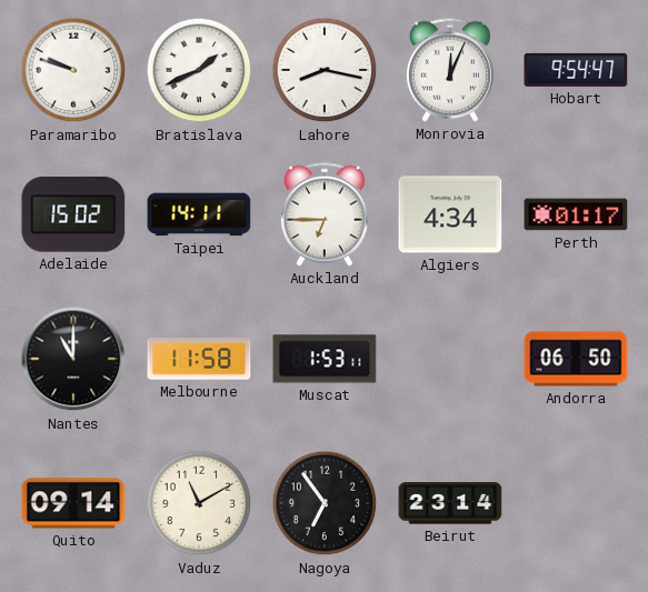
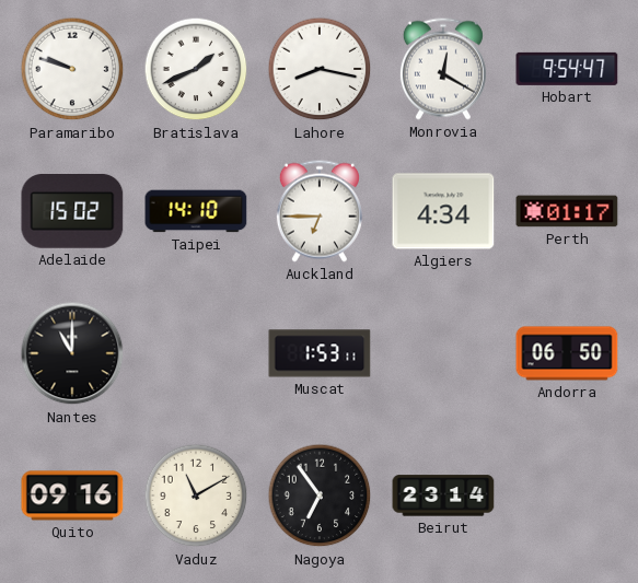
Monrovia: 12:04 -> 12:20
Taipei: 14:11 -> 14:10
Melbourne: 11:58 -> none
Quito: 09:14 -> 09:16
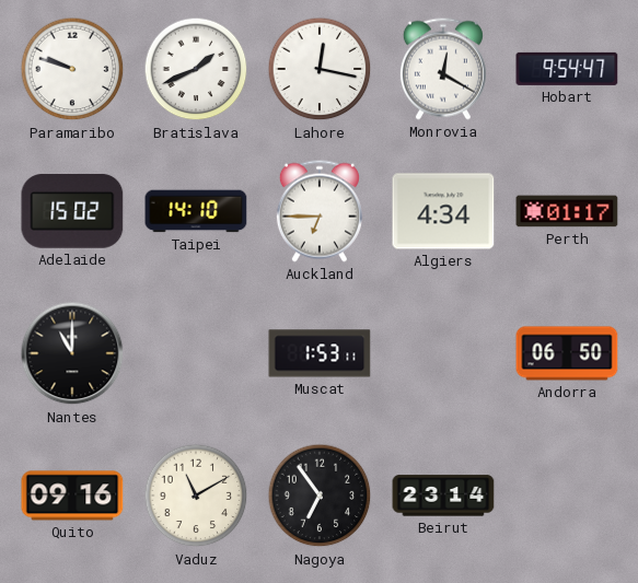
Lahore: 8:17 -> 12:17
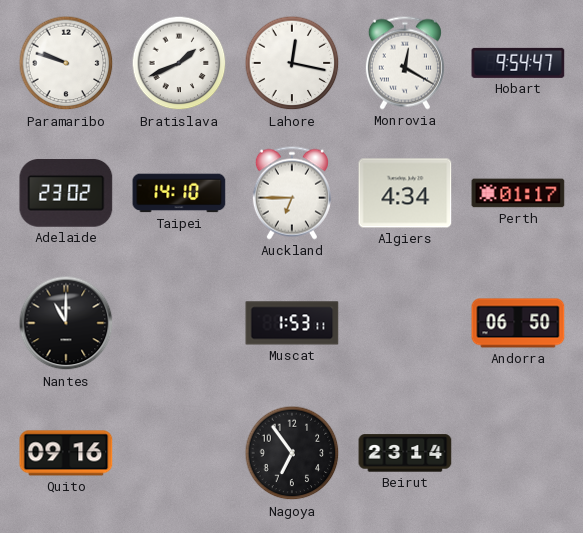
Adelaide: 15:02 -> 23:02
Vaduz: 11:10 -> none
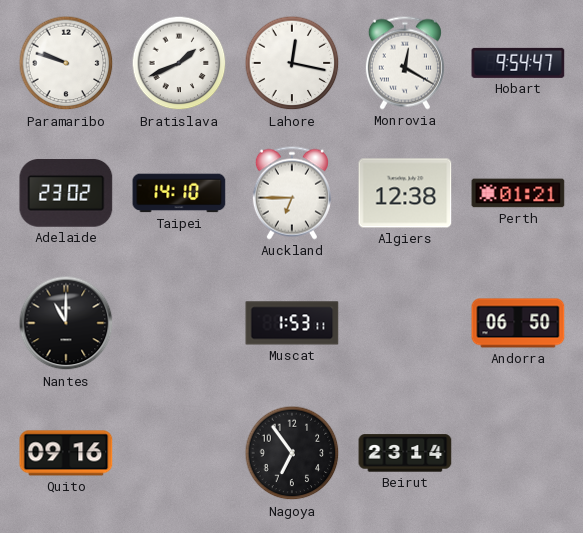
Algiers: 4:34 -> 12:38
Perth: 01:17 -> 01:21
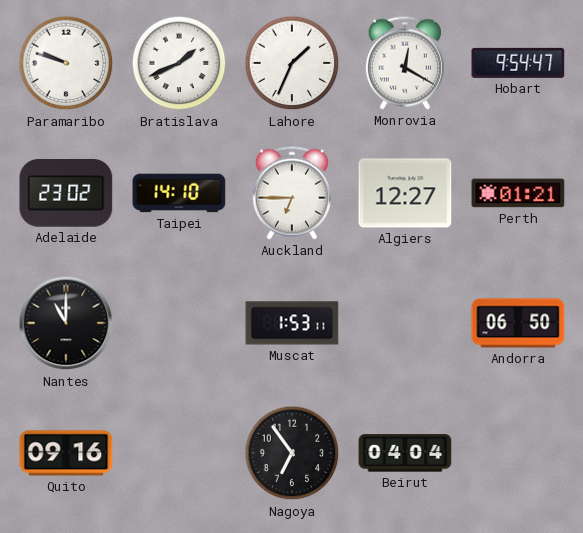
Lahore: 12:17 -> 1:34
Algiers: 12:38 -> 12:27
Beirut: 23:14 -> 04:04
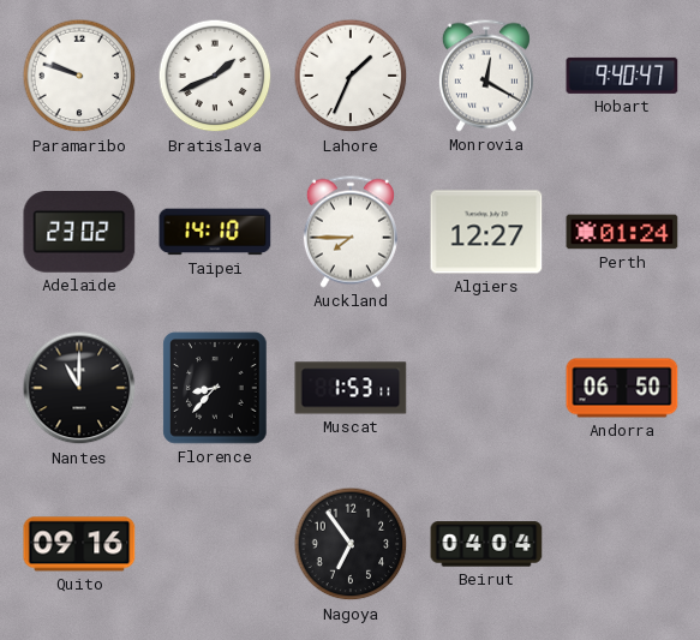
Hobart: 9:54 -> 9:40
Auckland: 6:45 -> 7:45
Perth: 01:21 -> 01:24
Florence: none -> 8:37
